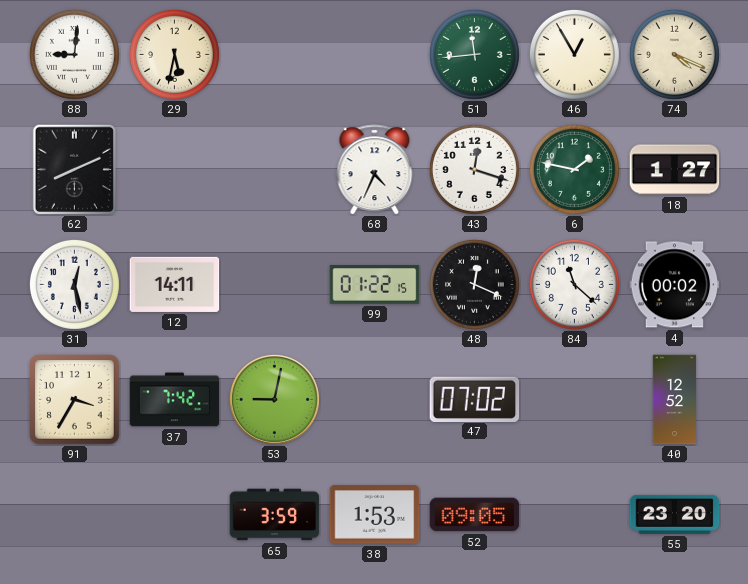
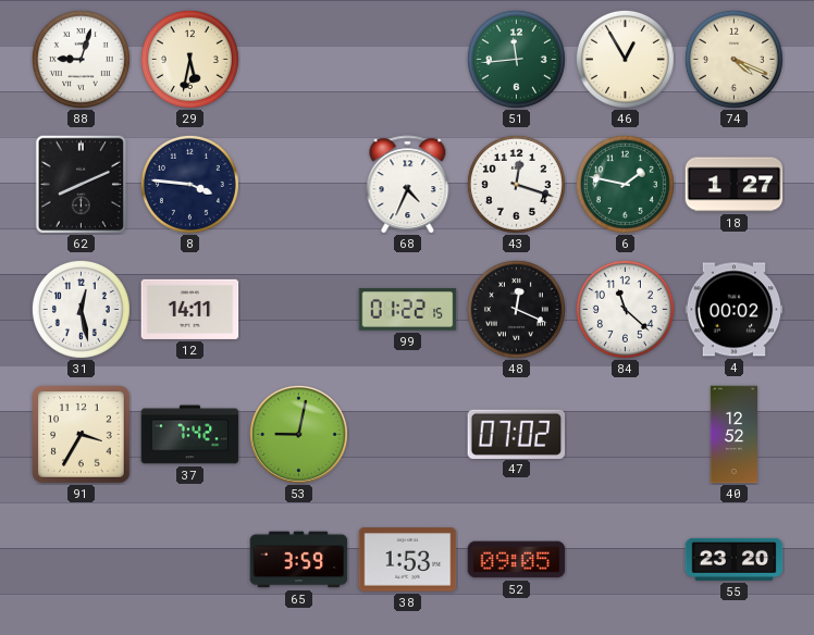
88: 9:01 -> 9:03
8: none -> 3:46
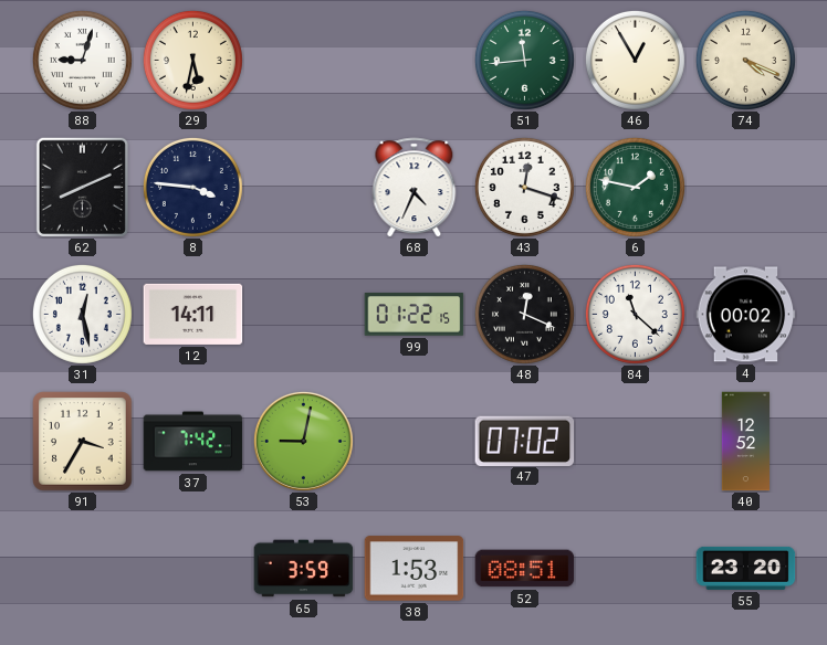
18: 1:27 -> none
52: 09:05 -> 08:51
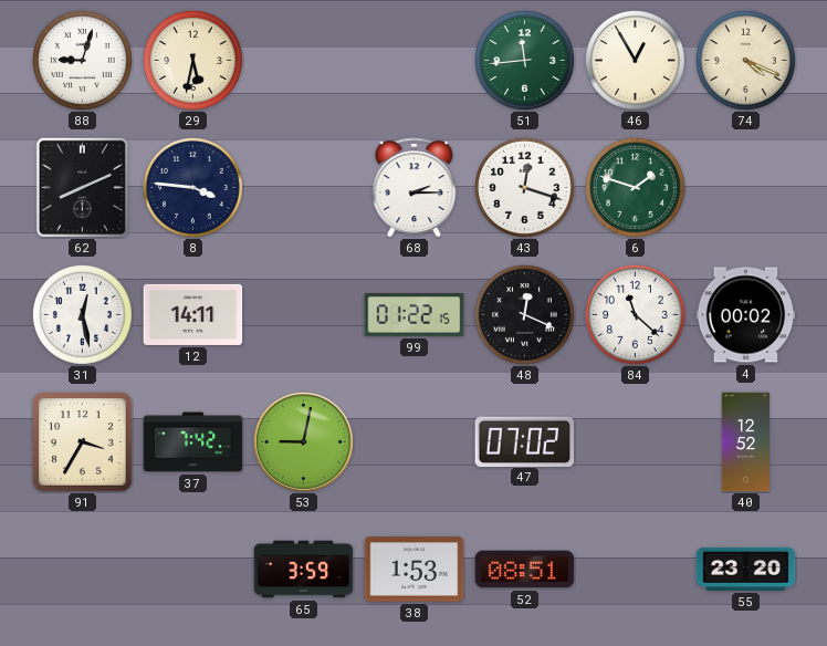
68: 4:34 -> 2:15
6: 1:47 -> 1:48
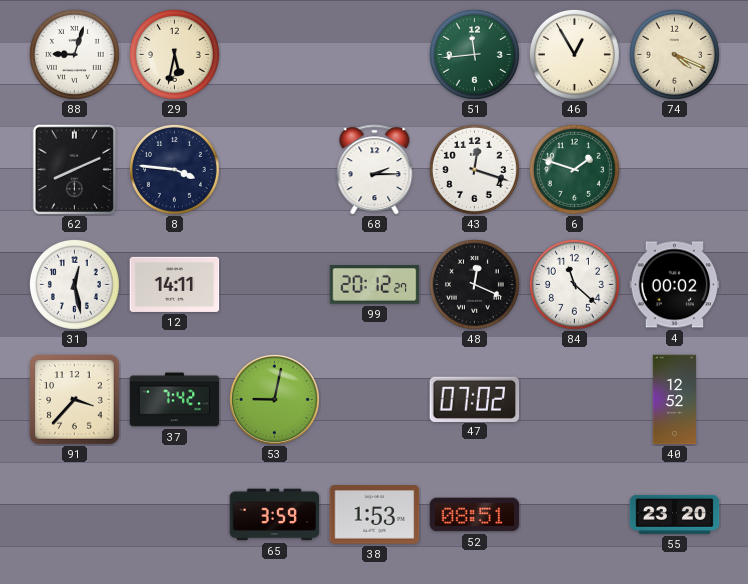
99: 01:22 -> 20:12
91: 3:35 -> 3:37
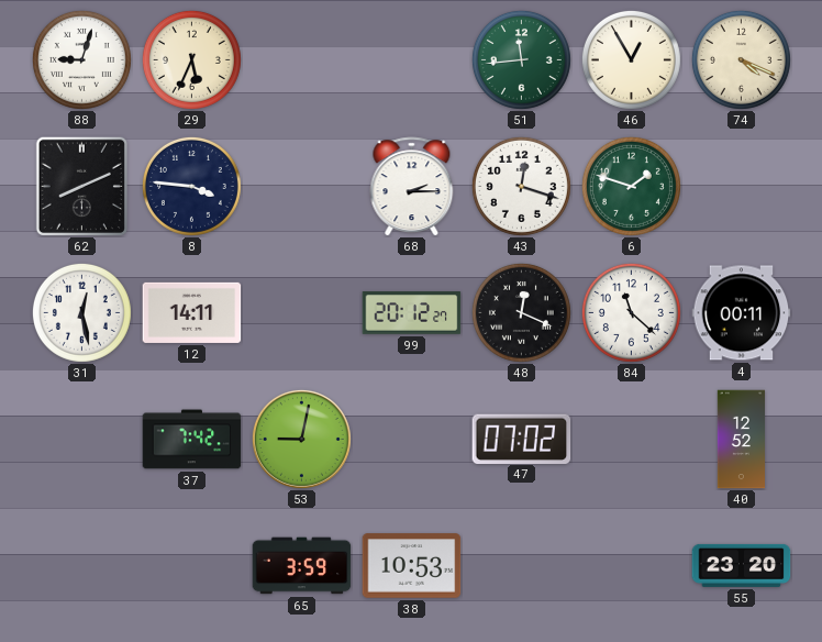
29: 5:32 -> 5:34
4: 00:02 -> 00:11
91: 3:37 -> none
38: 1:53 -> 10:53
52: 08:51 -> none
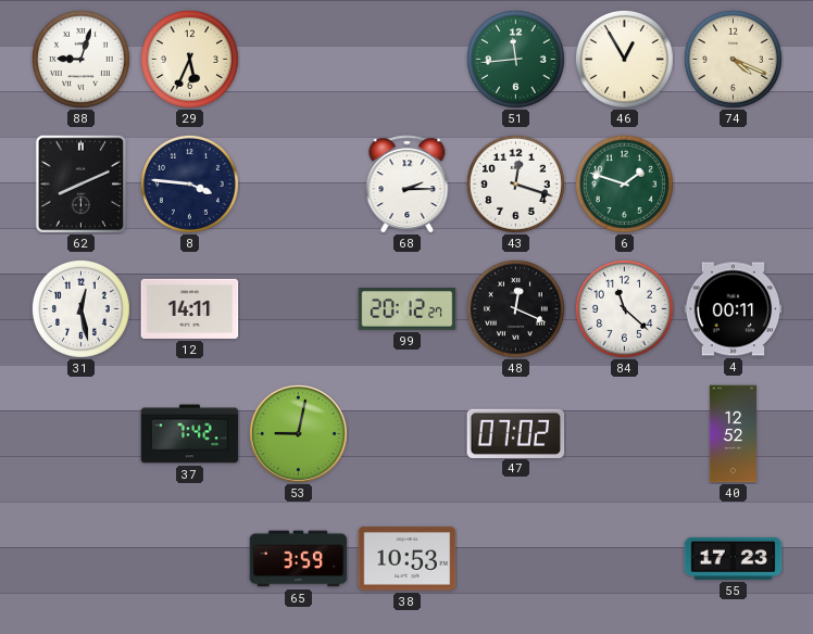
55: 23:20 -> 17:23
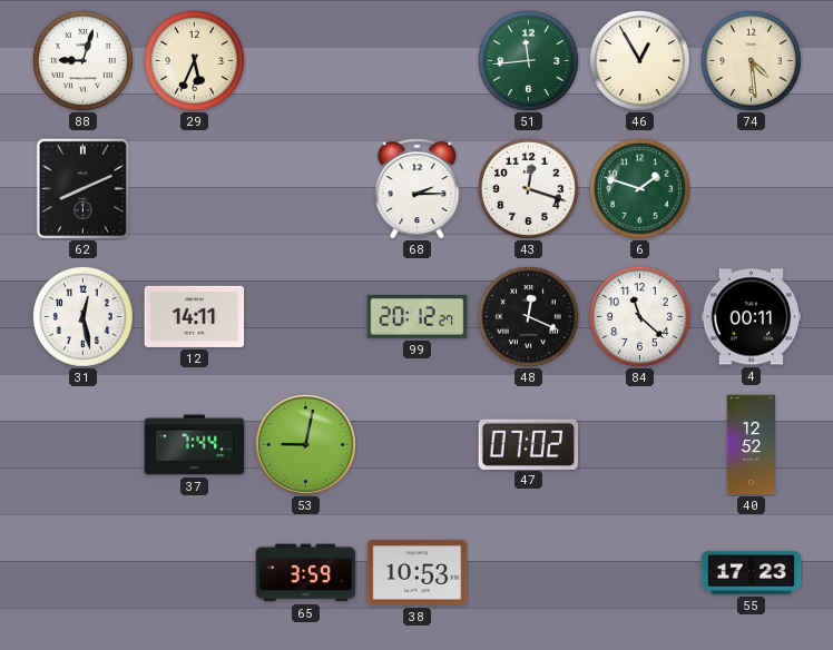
74: 4:19 -> 4:29
8: 3:46 -> none
37: 7:42 -> 7:44
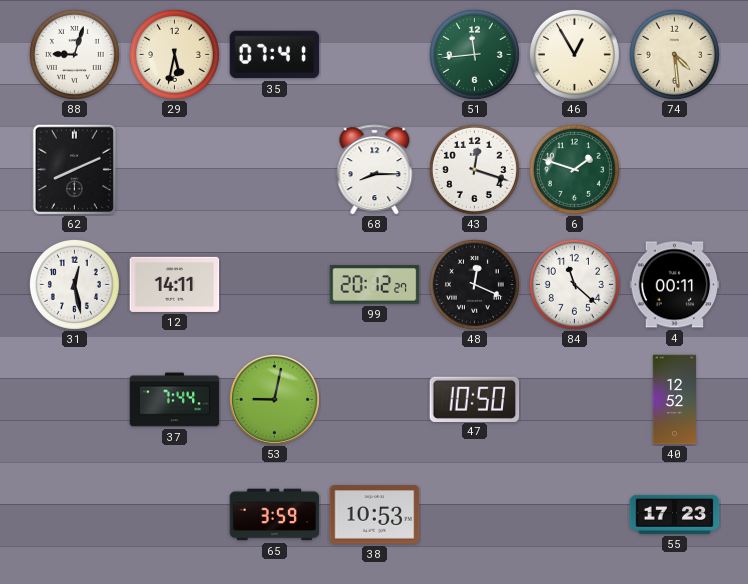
29: 5:34 -> 5:32
35: none -> 07:41
68: 2:15 -> 8:15
47: 07:02 -> 10:50
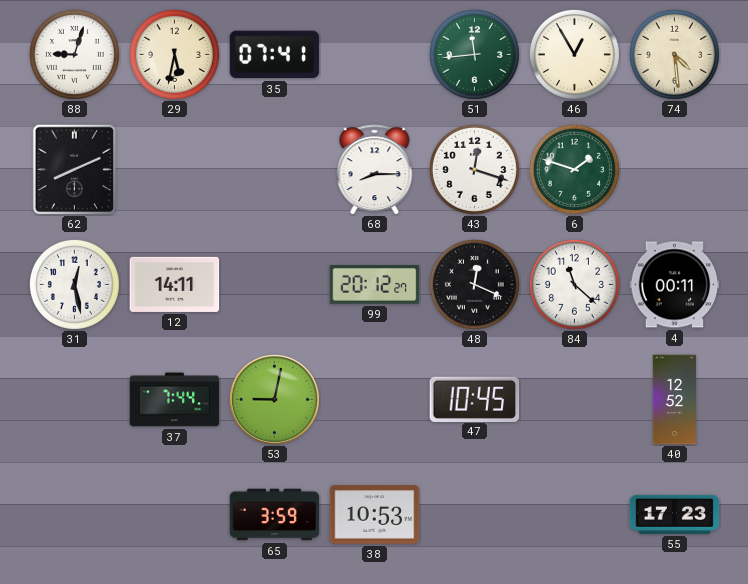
47: 10:50 -> 10:45
